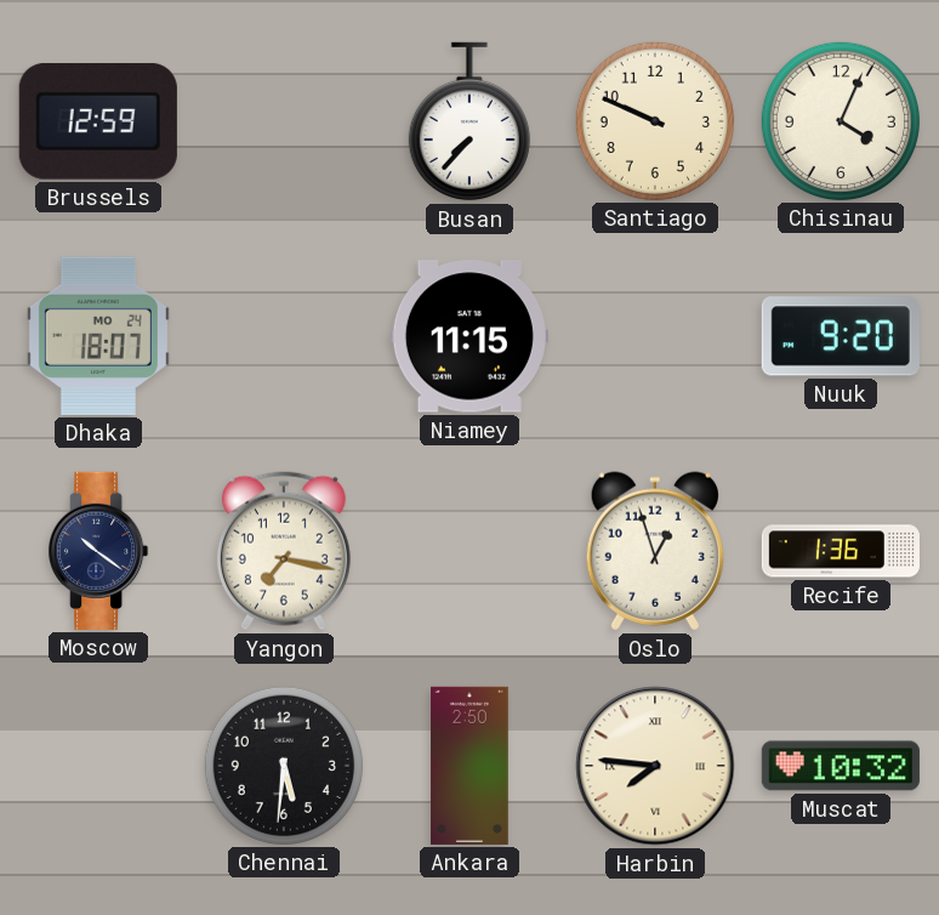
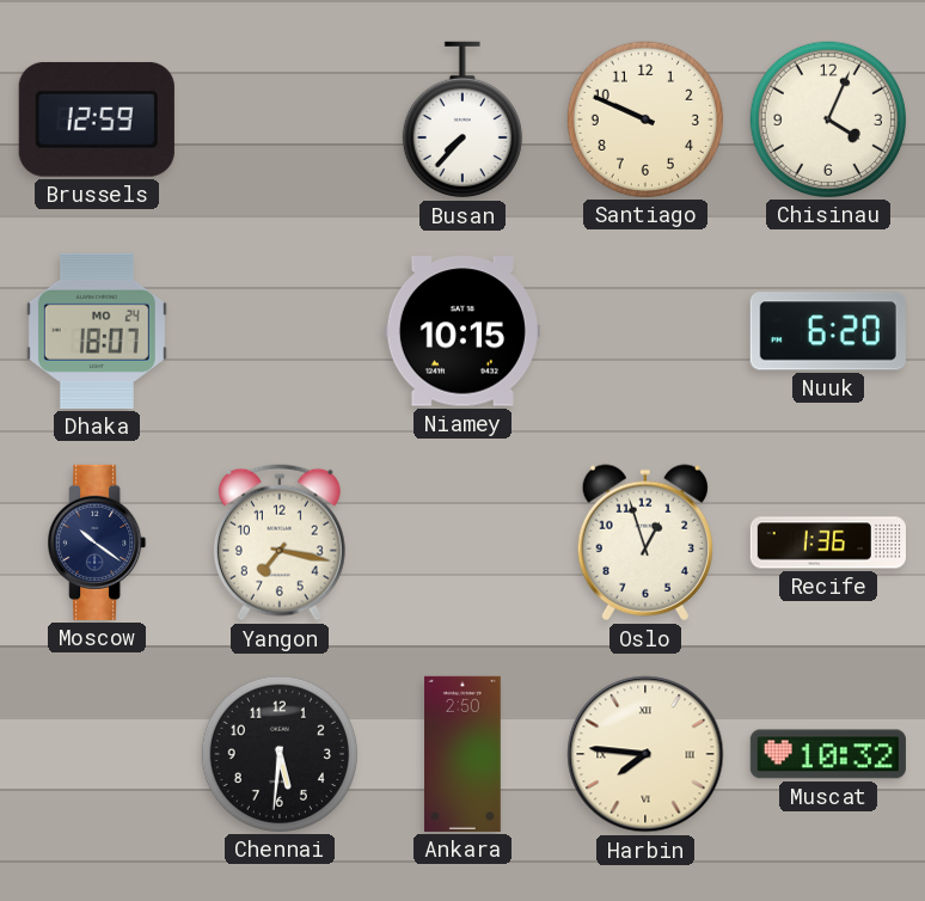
Niamey: 11:15 -> 10:15
Nuuk: 9:20 -> 6:20
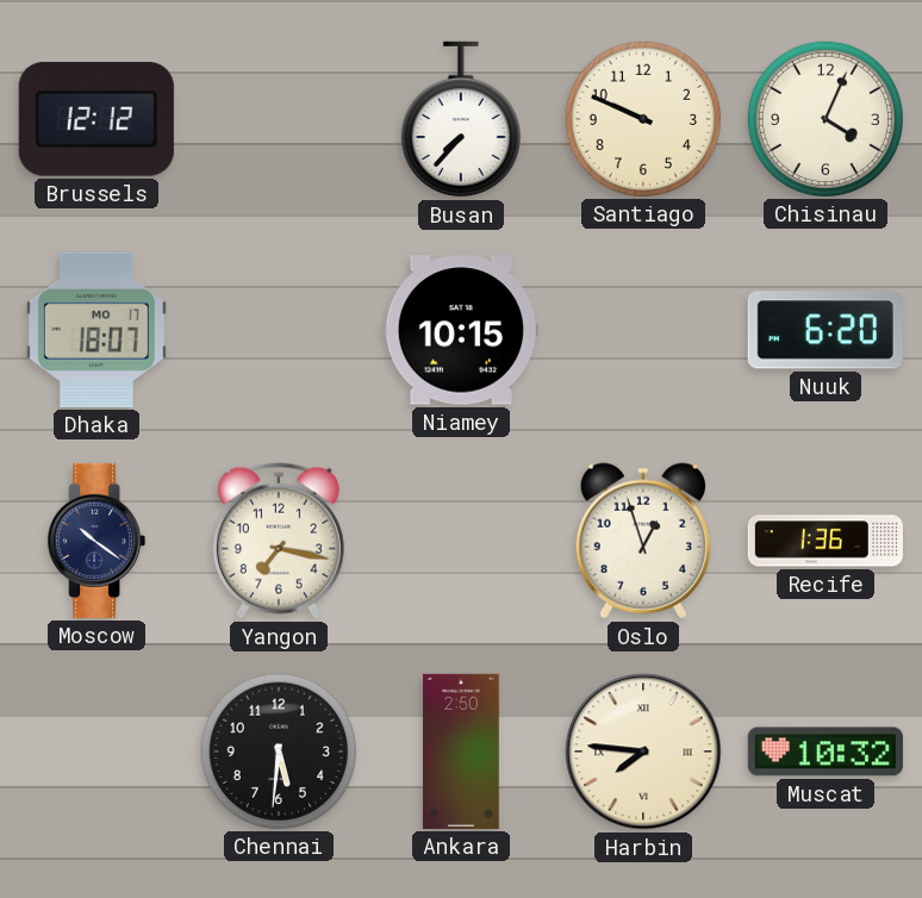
Brussels: 12:59 -> 12:12
Dhaka date: MO 24 -> MO 17
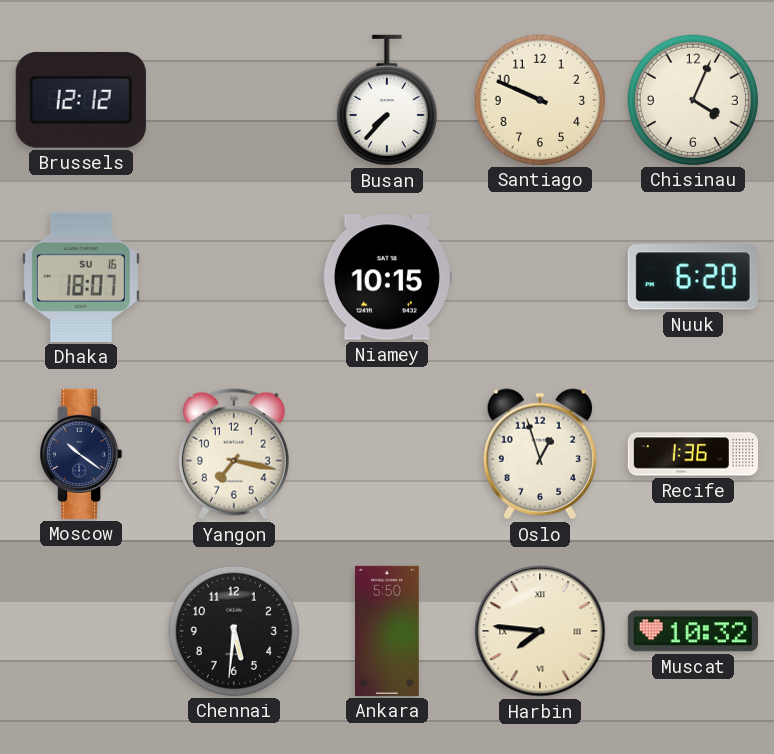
Dhaka date: MO 17 -> SU 16
Ankara: 2:50 -> 5:50
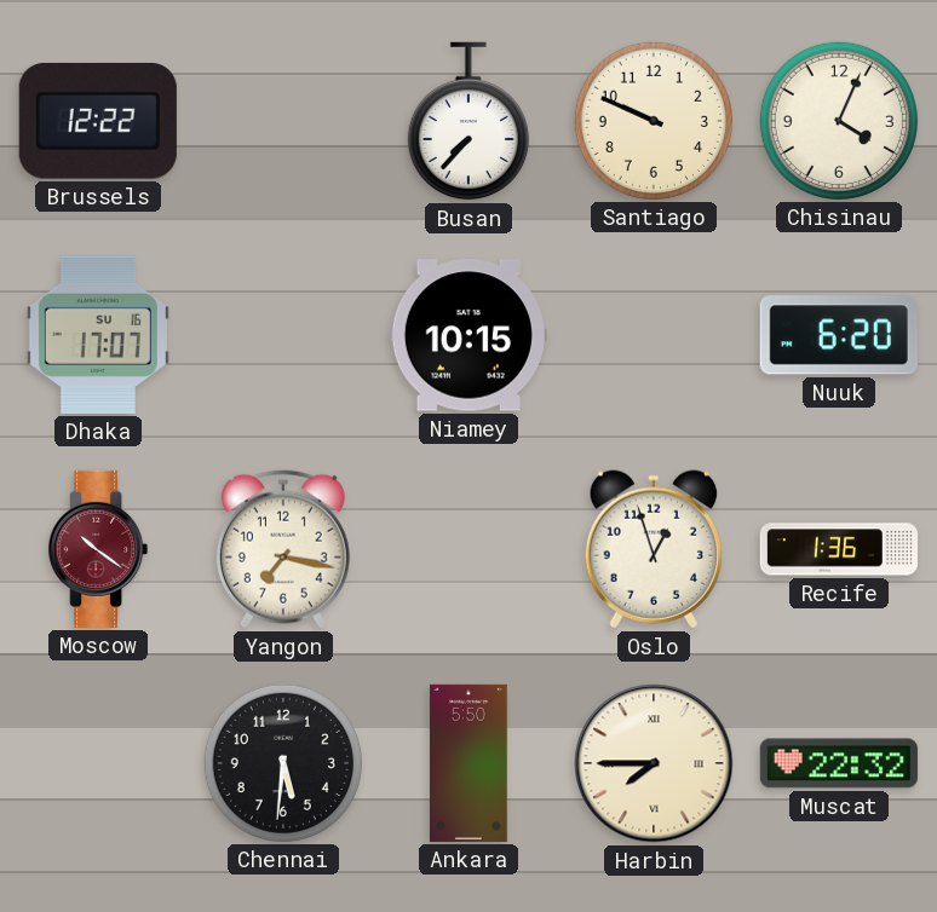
Brussels: 12:12 -> 12:22
Dhaka: 18:07 -> 17:07
Moscow dial: navy -> burgundy
Harbin: 7:46 -> 7:45
Muscat: 10:32 -> 22:32
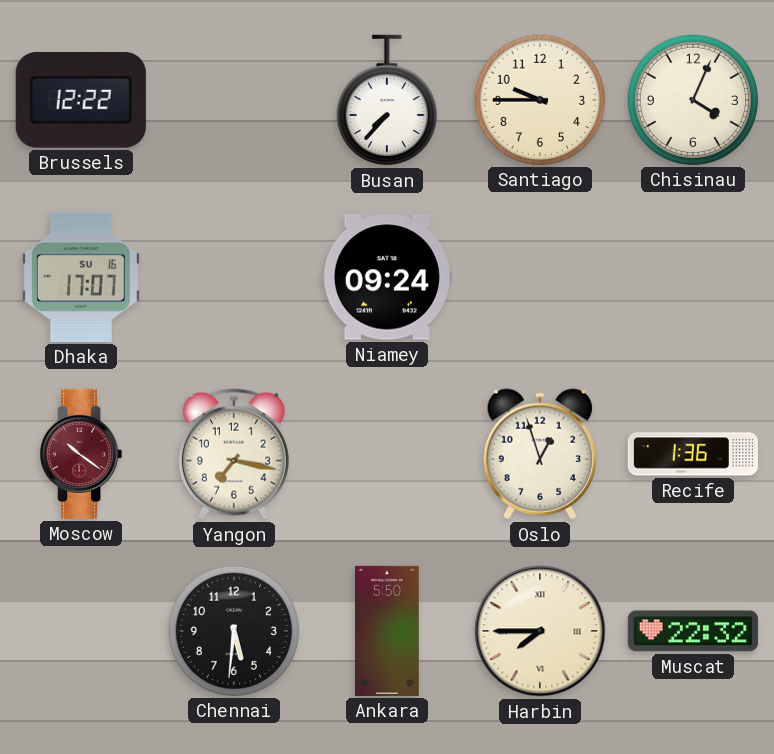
Santiago: 9:49 -> 9:45
Niamey: 10:15 -> 09:24
Nuuk: 6:20 -> none
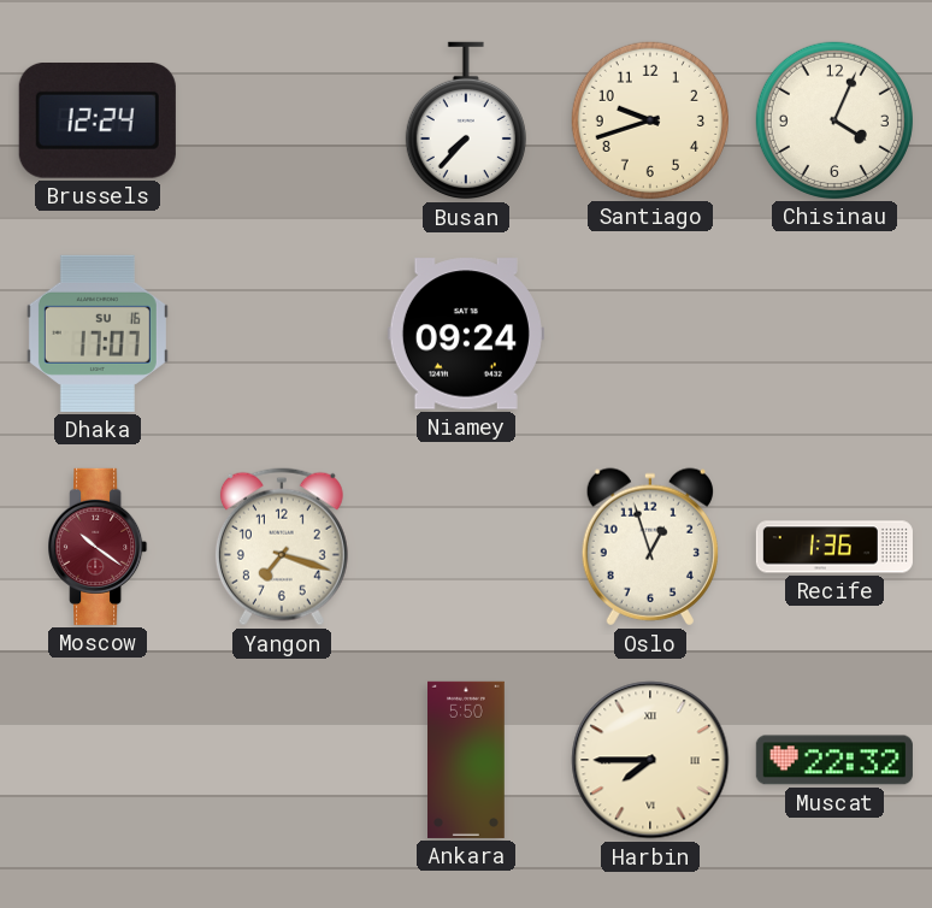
Brussels: 12:22 -> 12:24
Santiago: 9:45 -> 9:42
Yangon: 7:17 -> 7:18
Chennai: 5:31 -> none
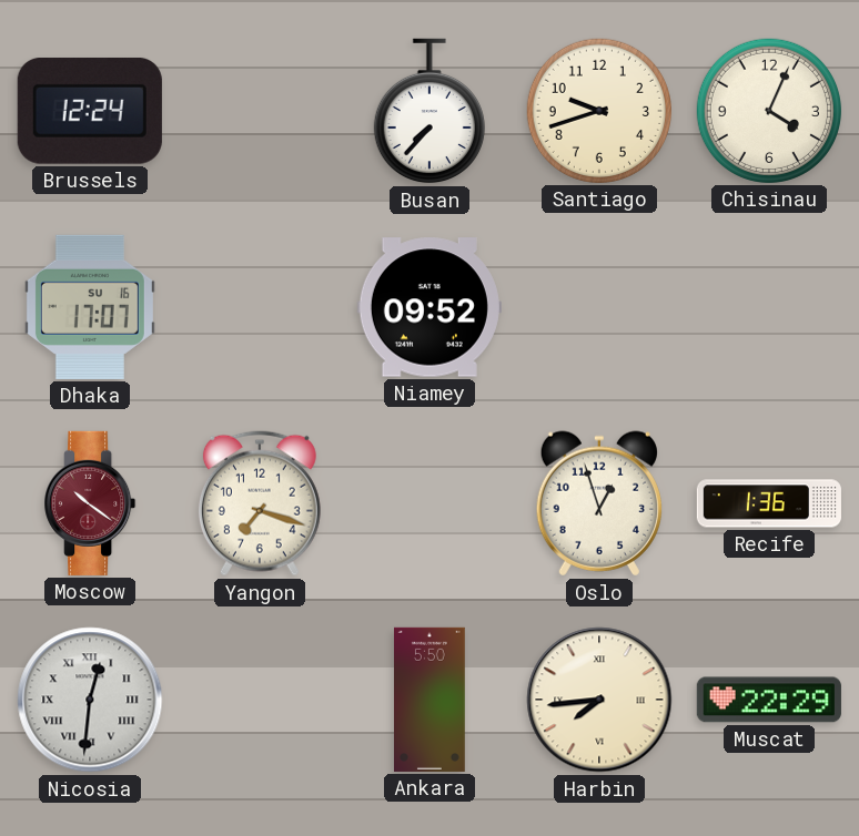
Niamey: 09:24 -> 09:52
Nicosia: none -> 12:31
Harbin: 7:45 -> 7:44
Muscat: 22:32 -> 22:29
